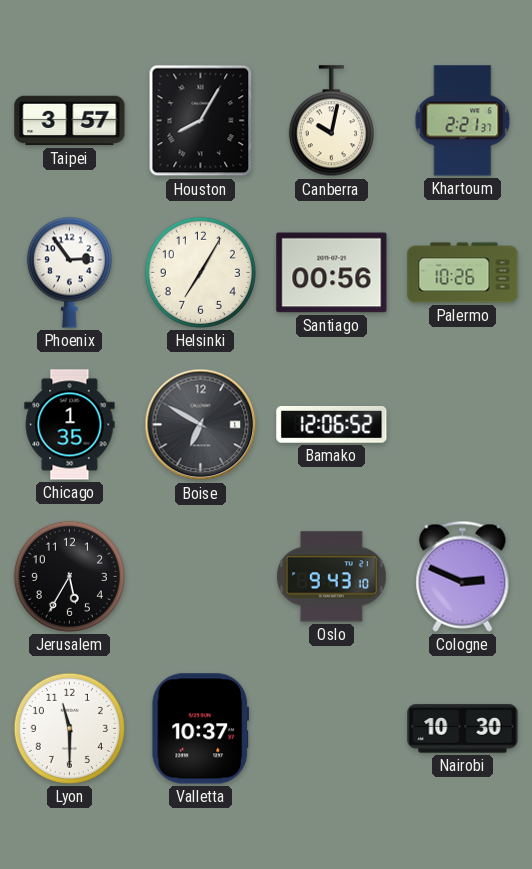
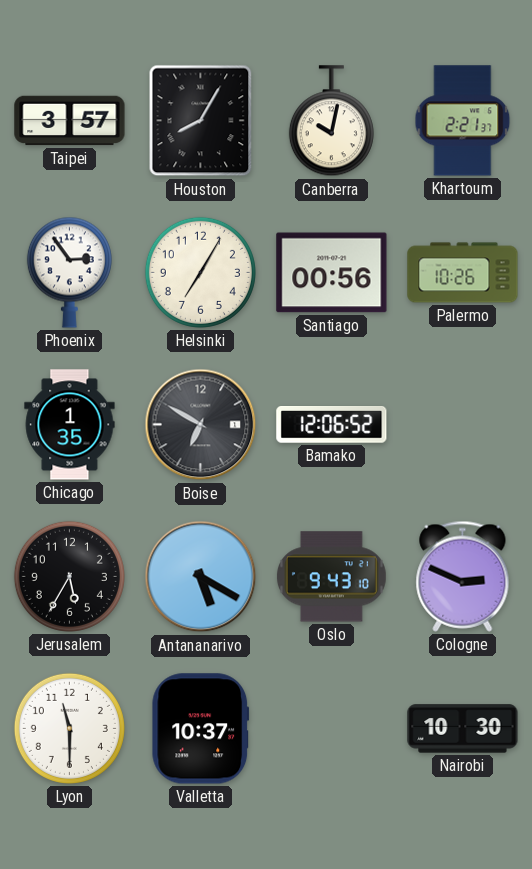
Antananarivo: none -> 5:20
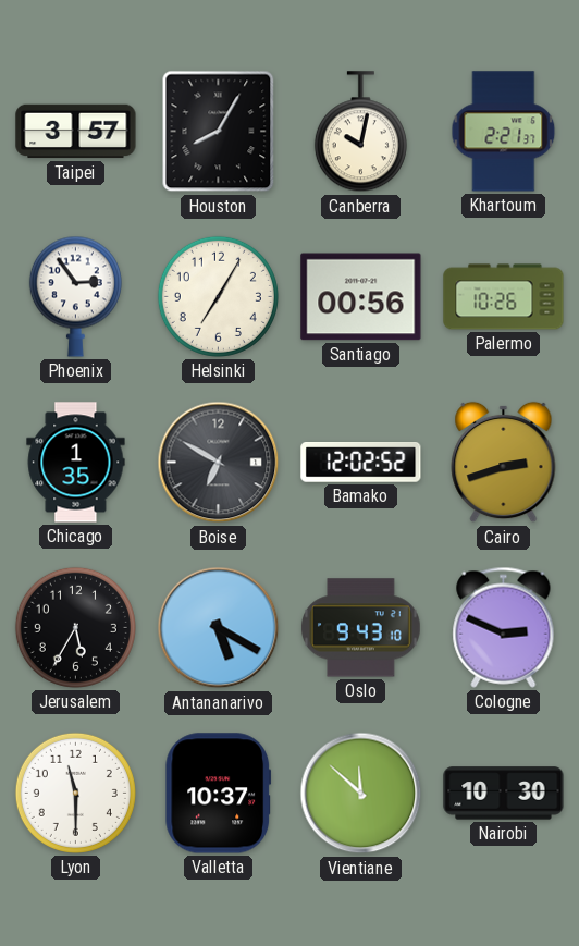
Bamako: 12:06 -> 12:02
Cairo: none -> 2:42
Vientiane: none -> 11:52
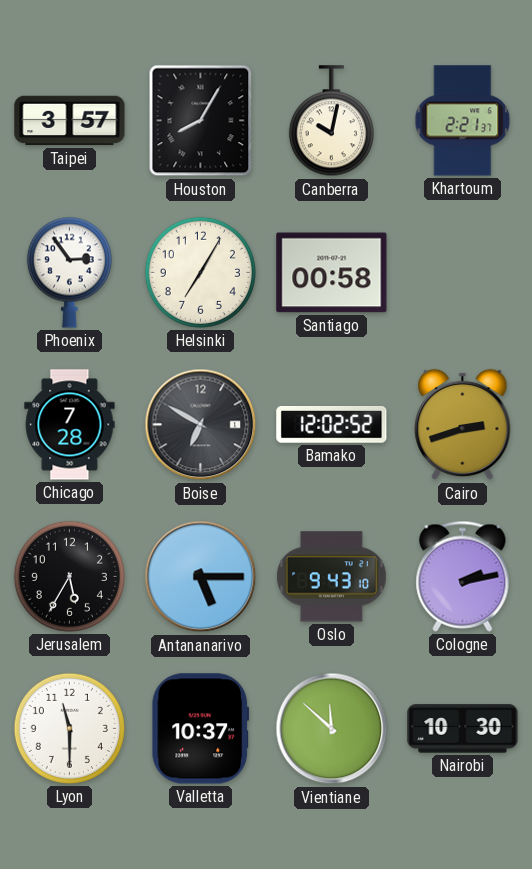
Santiago: 00:56 -> 00:58
Palermo: 10:26 -> none
Chicago: 1:35 -> 7:28
Antananarivo: 5:20 -> 5:15
Cologne: 2:49 -> 2:13
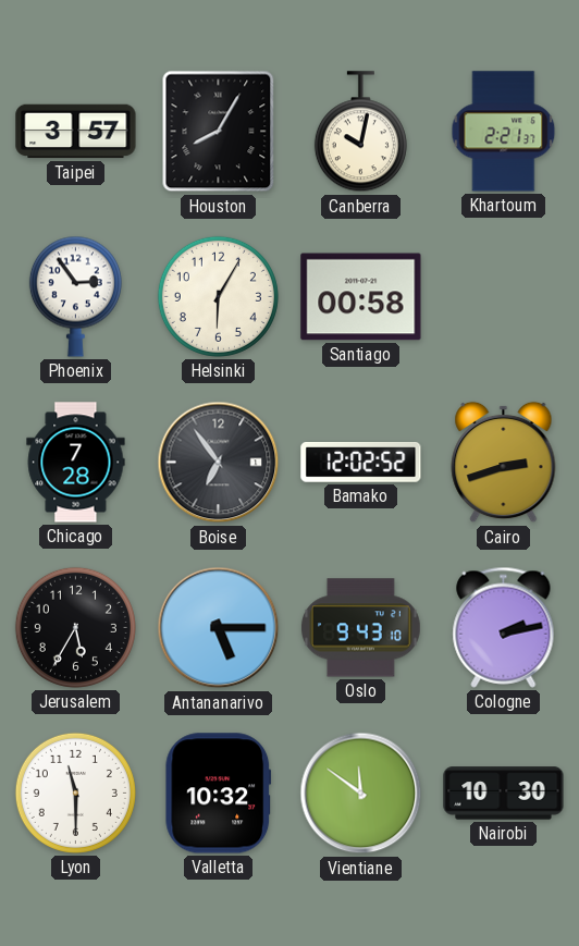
Helsinki: 7:05 -> 6:05
Boise: 6:50 -> 6:54
Valletta: 10:37 -> 10:32
Vientiane: 11:52 -> 11:51
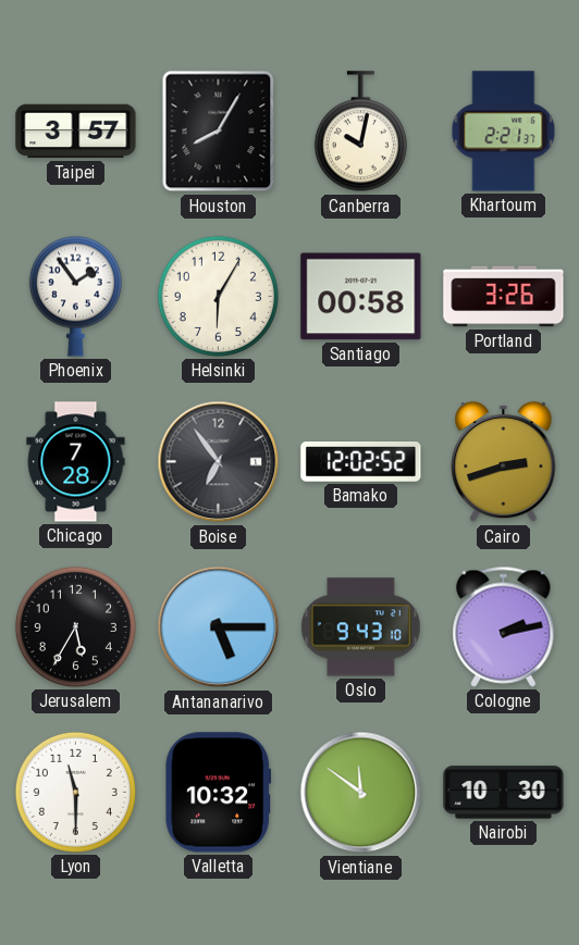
Phoenix: 2:54 -> 1:54
Portland: none -> 3:26
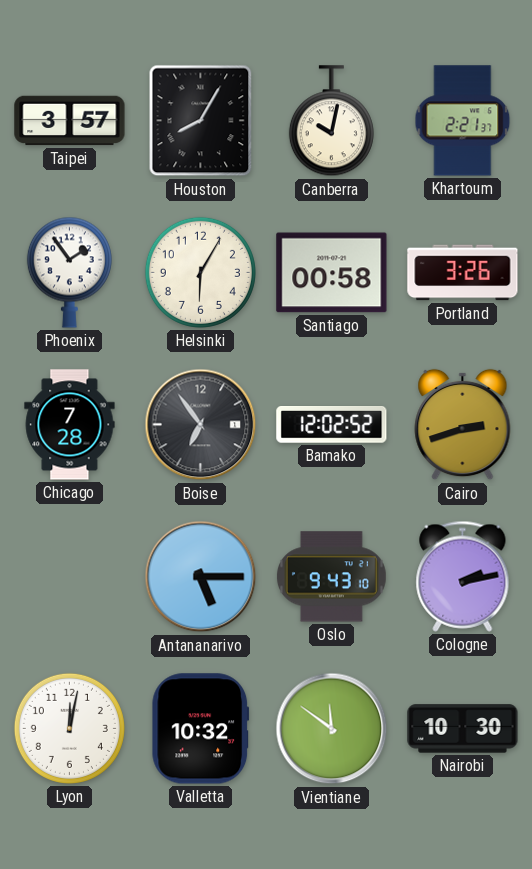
Jerusalem: 5:35 -> none
Lyon: 11:30 -> 12:02
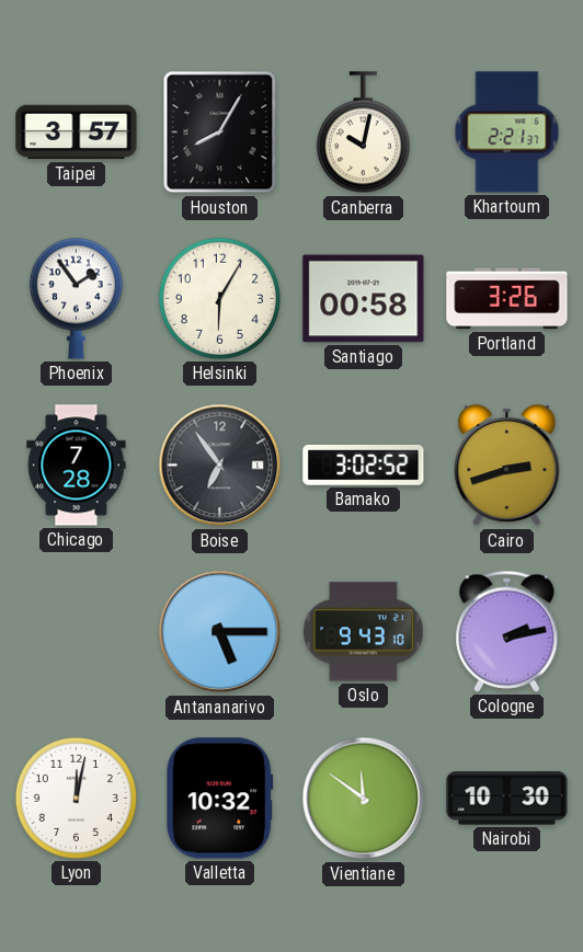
Bamako: 12:02 -> 3:02
